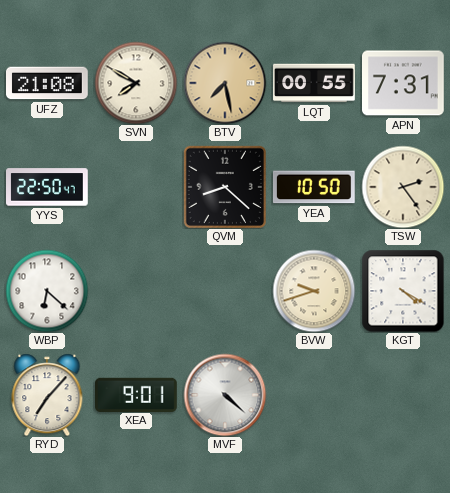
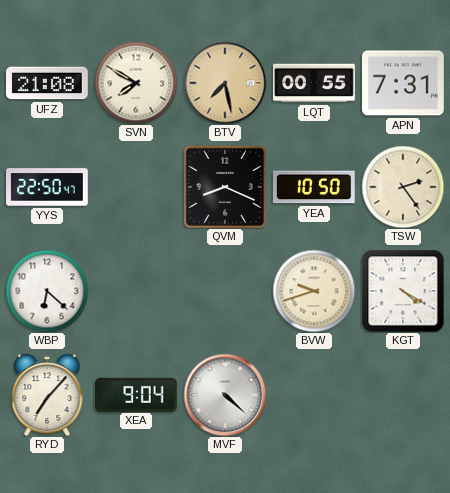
QVM: 8:22 -> 8:19
XEA: 9:01 -> 9:04
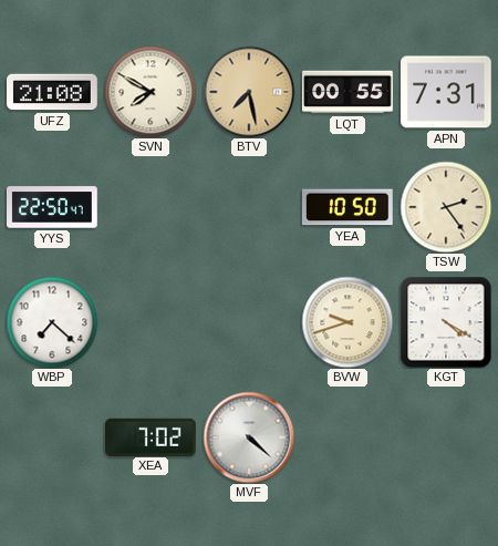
QVM: 8:19 -> none
WBP: 6:22 -> 7:22
RYD: 7:07 -> none
XEA: 9:04 -> 7:02
